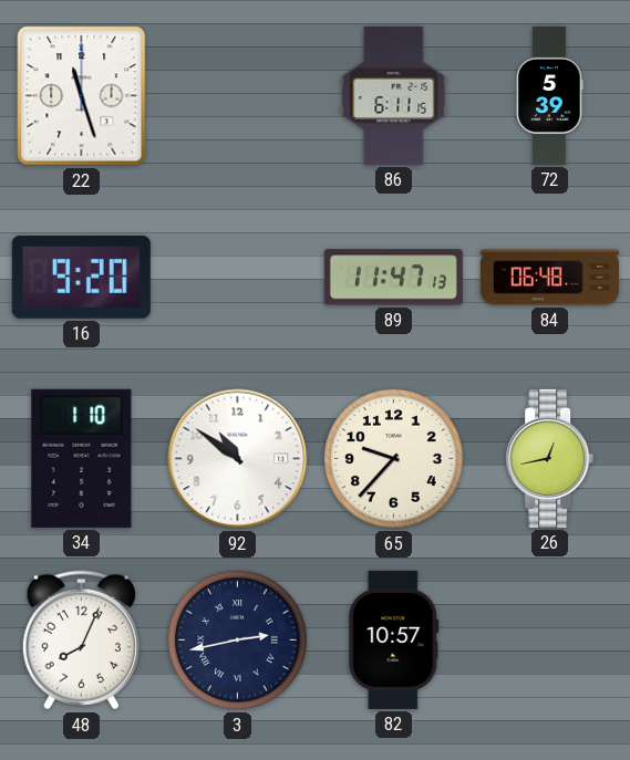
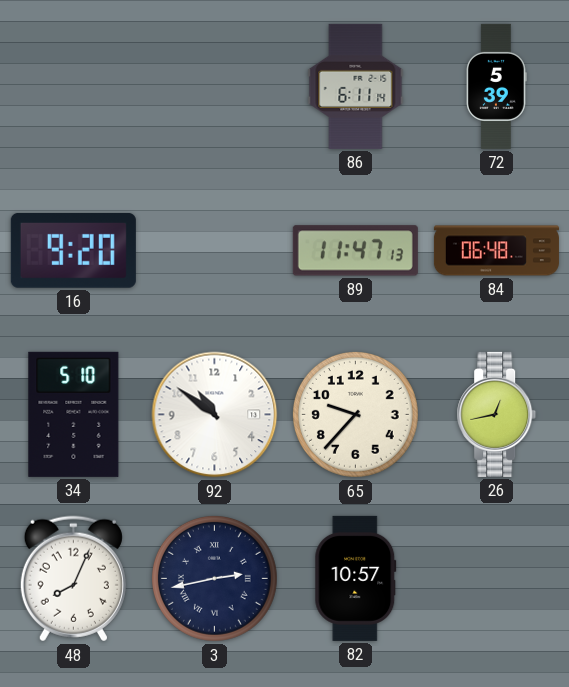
22: 11:27 -> none
86: 6:11:15 -> 6:11:14
34: 1:10 -> 5:10
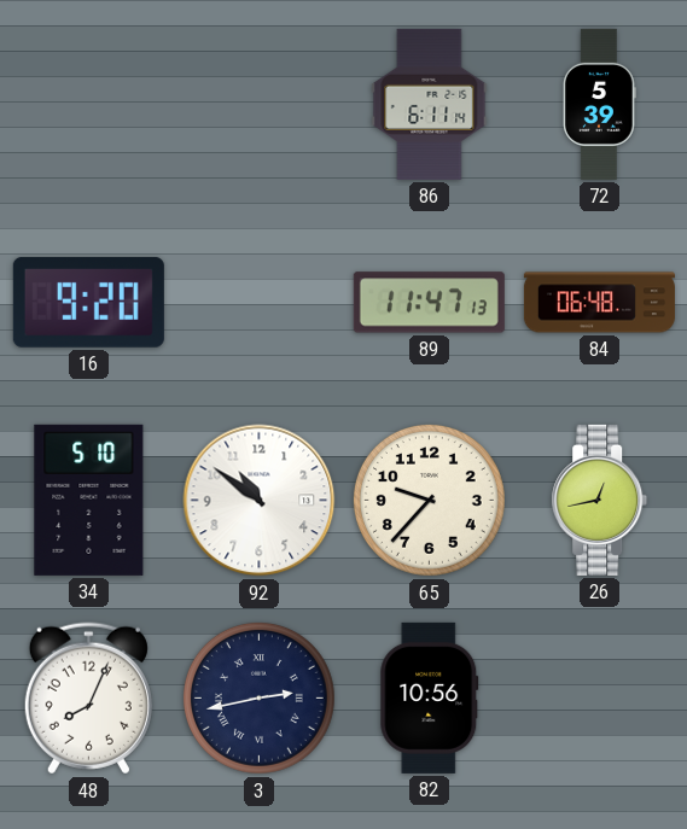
82: 10:57 -> 10:56
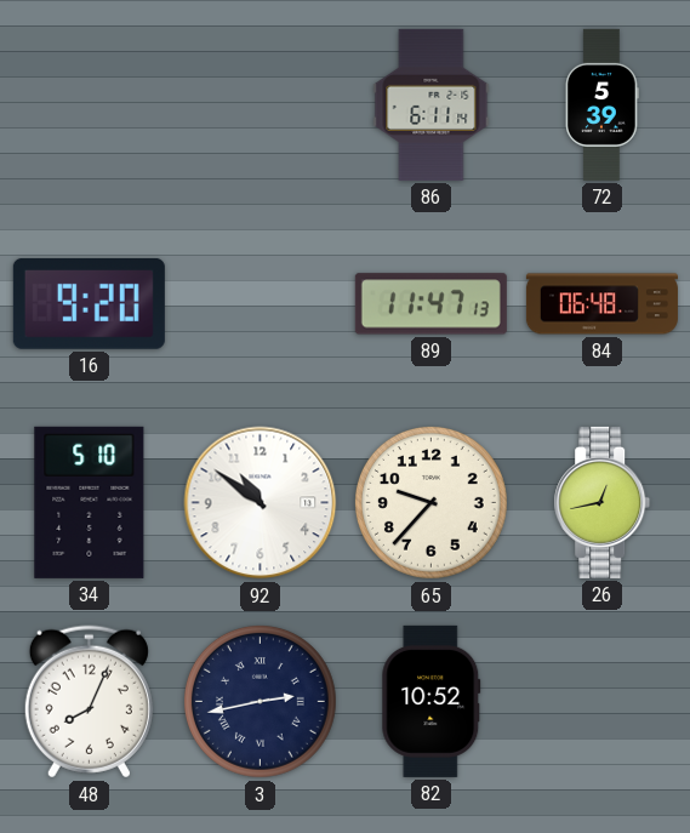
82: 10:56 -> 10:52
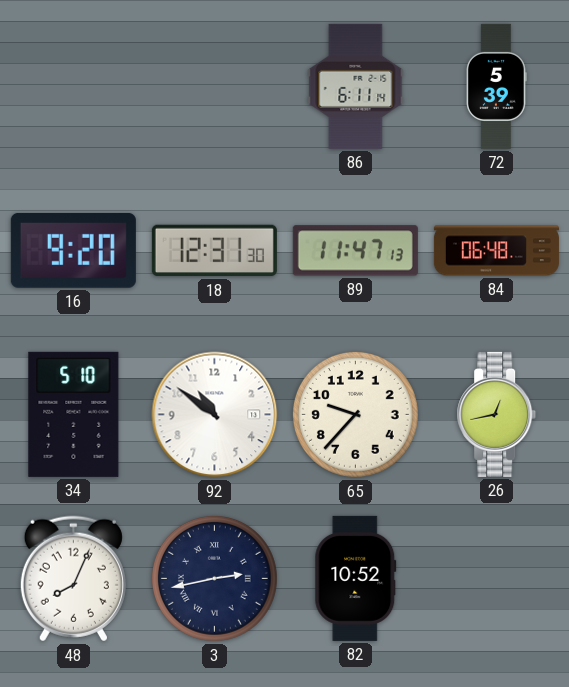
18: none -> 12:31
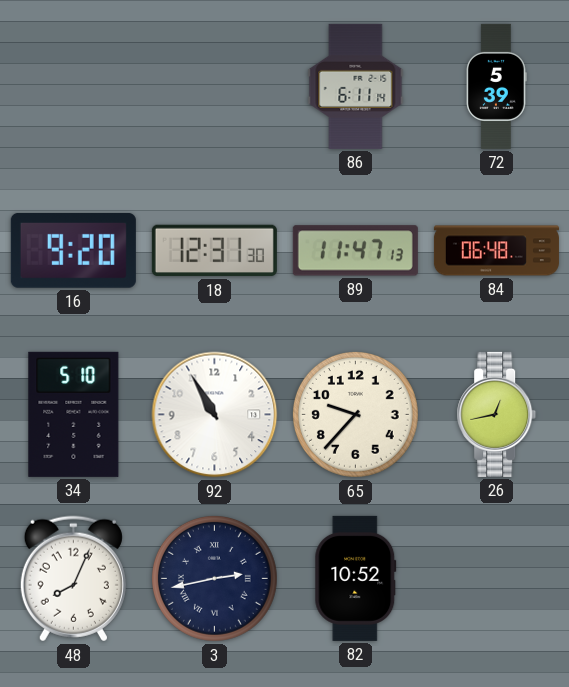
92: 10:51 -> 10:55
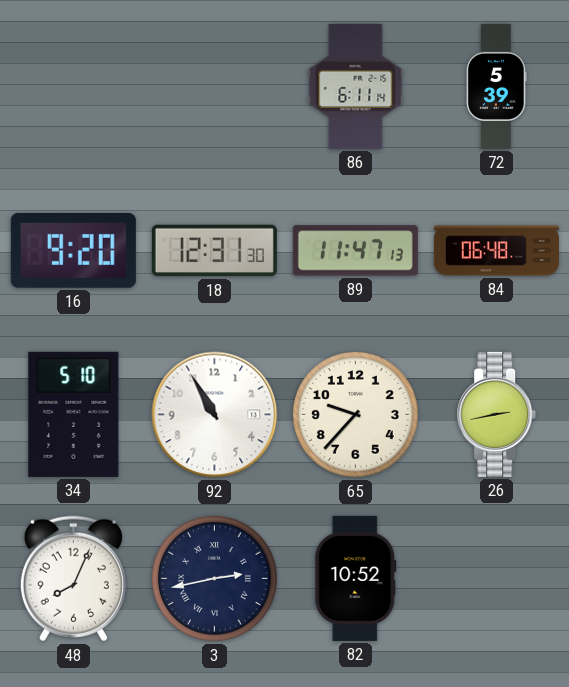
26: 12:43 -> 2:43
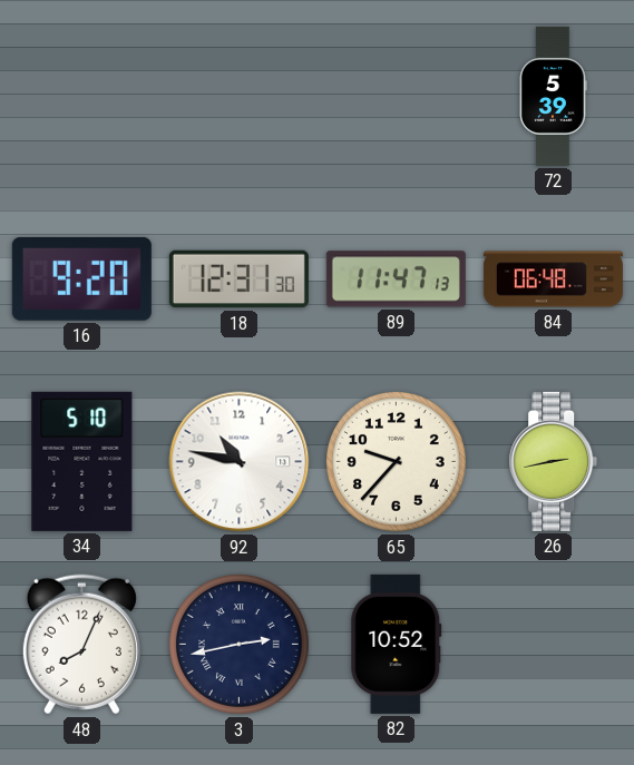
86: 6:11 -> none
92: 10:55 -> 10:47
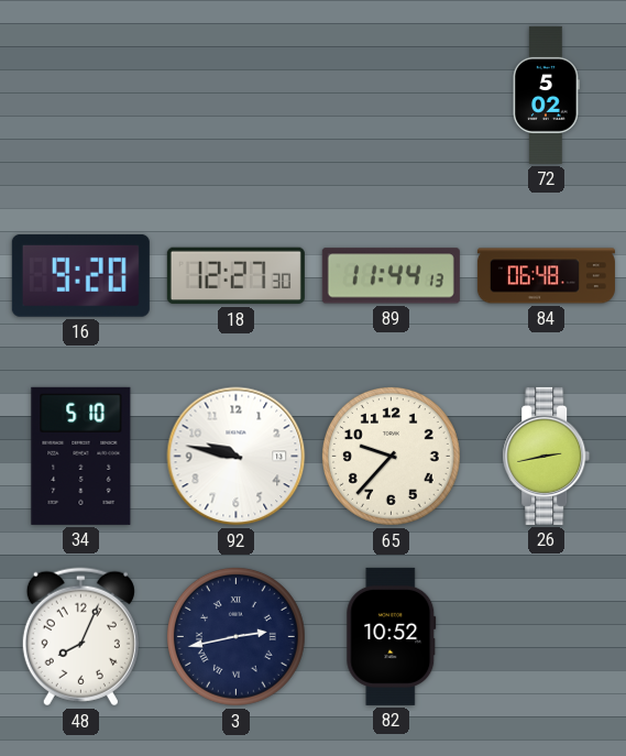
72: 5:39 -> 5:02
18: 12:31 -> 12:27
89: 11:47 -> 11:44
92: 10:47 -> 9:47
